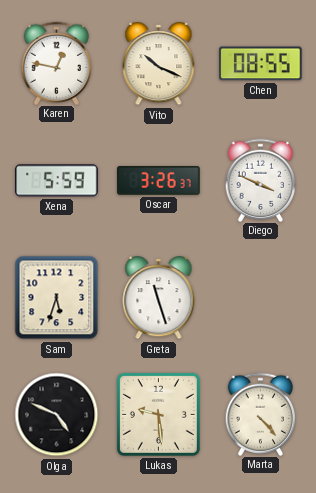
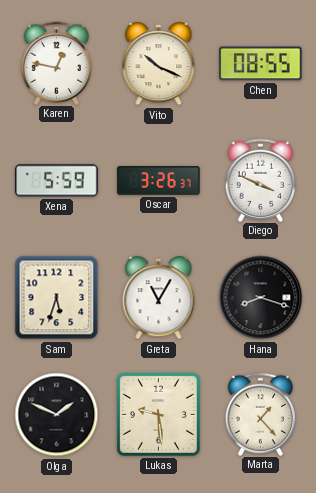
Greta: 11:27 -> 11:05
Hana: none -> 8:18
Olga: 4:49 -> 1:49
Marta: 4:23 -> 1:23
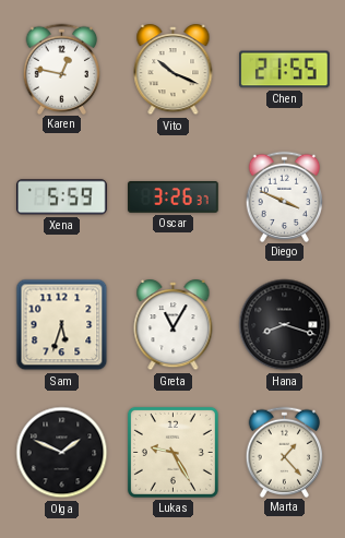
Chen: 08:55 -> 21:55
Lukas: 9:29 -> 9:25
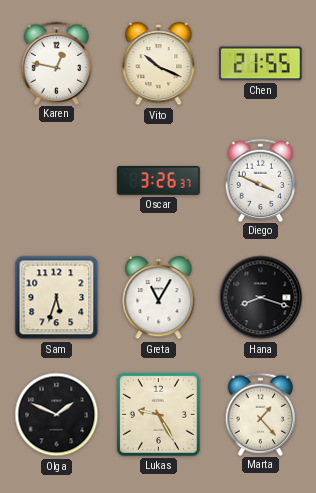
Xena: 5:59 -> none
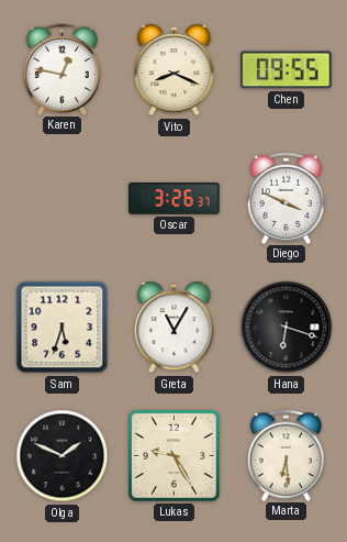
Vito: 10:19 -> 8:19
Chen: 21:55 -> 09:55
Hana: 8:18 -> 6:18
Marta: 1:23 -> 6:29
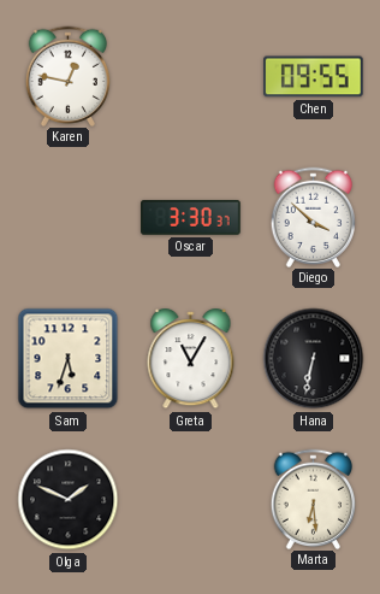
Vito: 8:19 -> none
Oscar: 3:26 -> 3:30
Diego: 3:49 -> 3:52
Hana: 6:18 -> 6:32
Lukas: 9:25 -> none
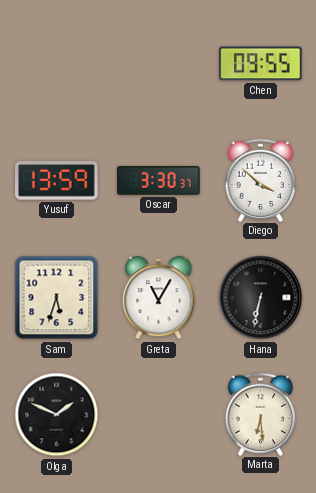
Karen: 12:47 -> none
Yusuf: none -> 13:59
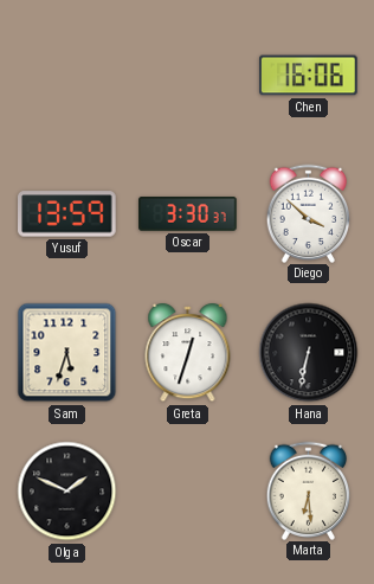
Chen: 09:55 -> 16:06
Greta: 11:05 -> 12:33
